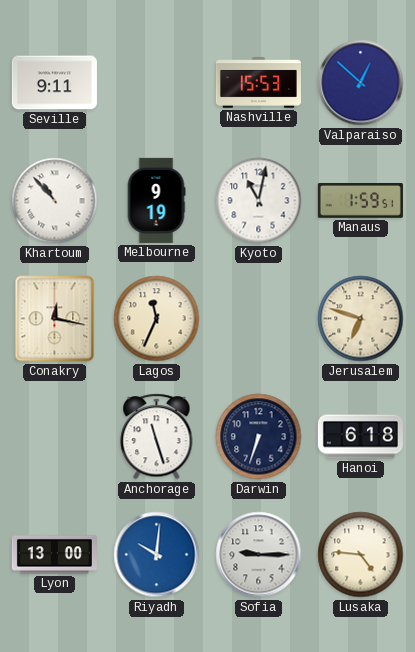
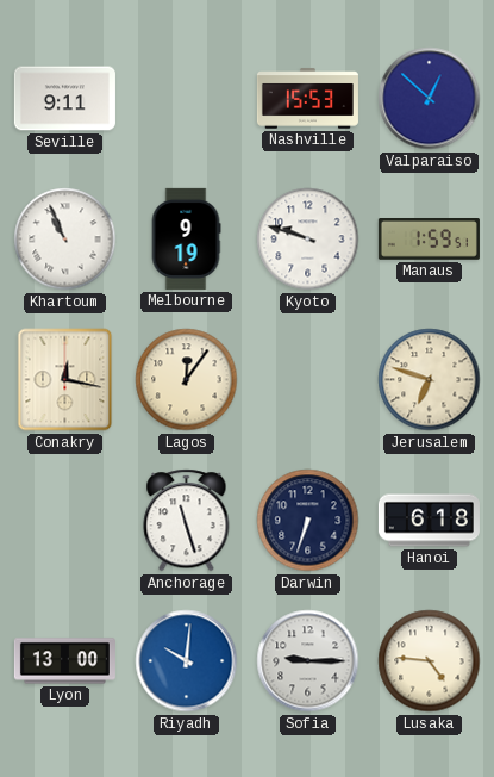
Khartoum: 10:53 -> 10:56
Kyoto: 11:02 -> 9:48
Lagos: 11:34 -> 12:06
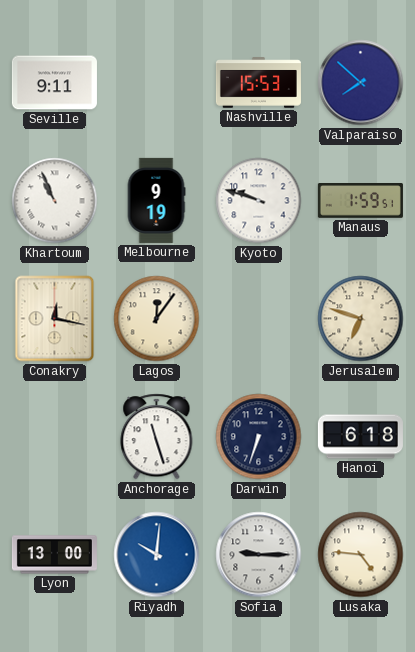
Valparaiso: 12:52 -> 7:52
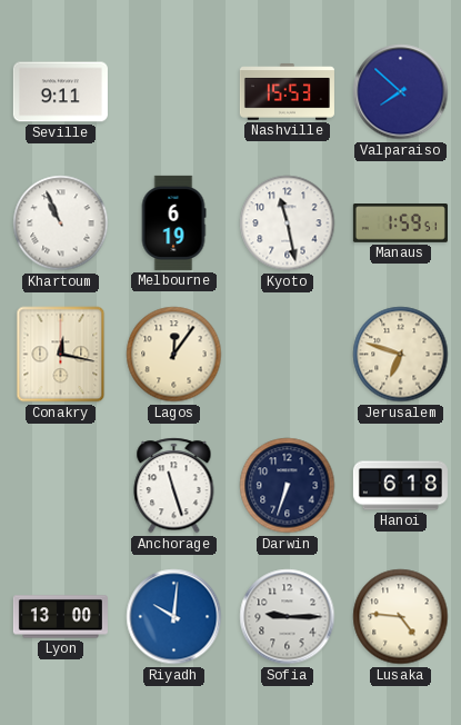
Melbourne: 9:19 -> 6:19
Kyoto: 9:48 -> 11:28
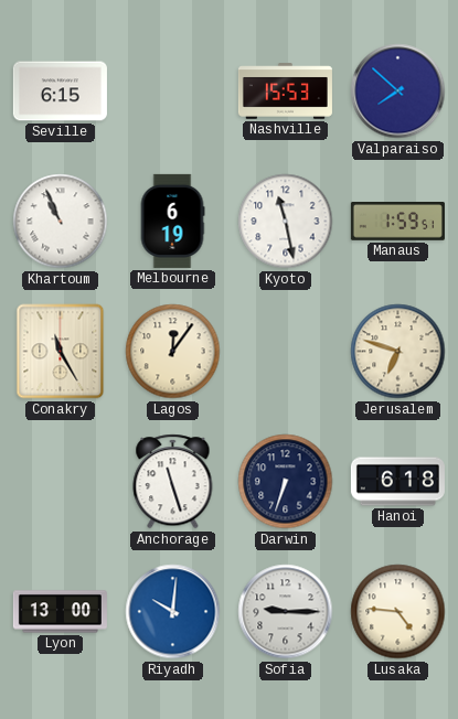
Seville: 9:11 -> 6:15
Conakry: 12:17 -> 11:25
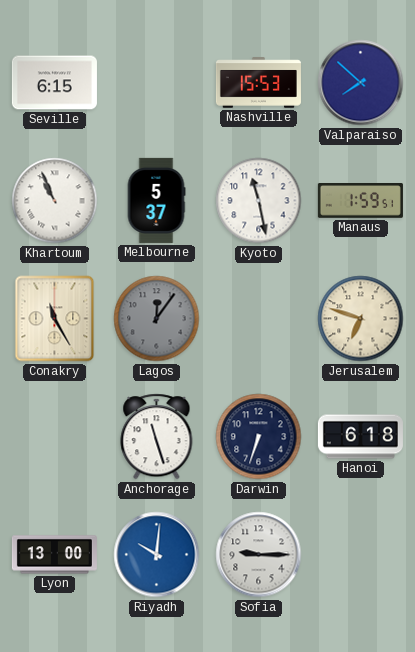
Melbourne: 6:19 -> 5:37
Lagos dial: cream -> grey
Lusaka: 4:46 -> none
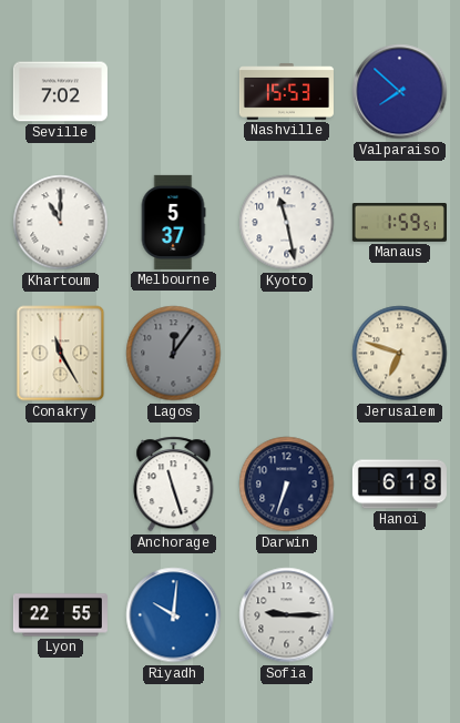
Seville: 6:15 -> 7:02
Khartoum: 10:56 -> 11:00
Lyon: 13:00 -> 22:55
